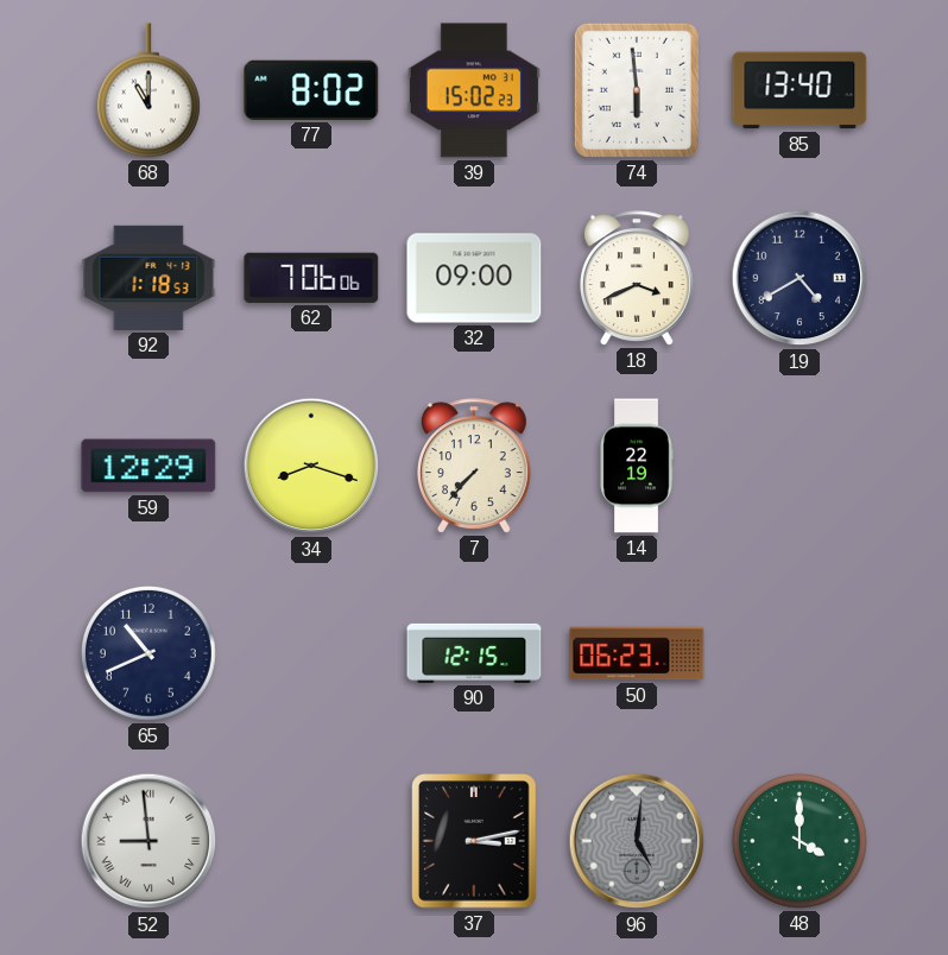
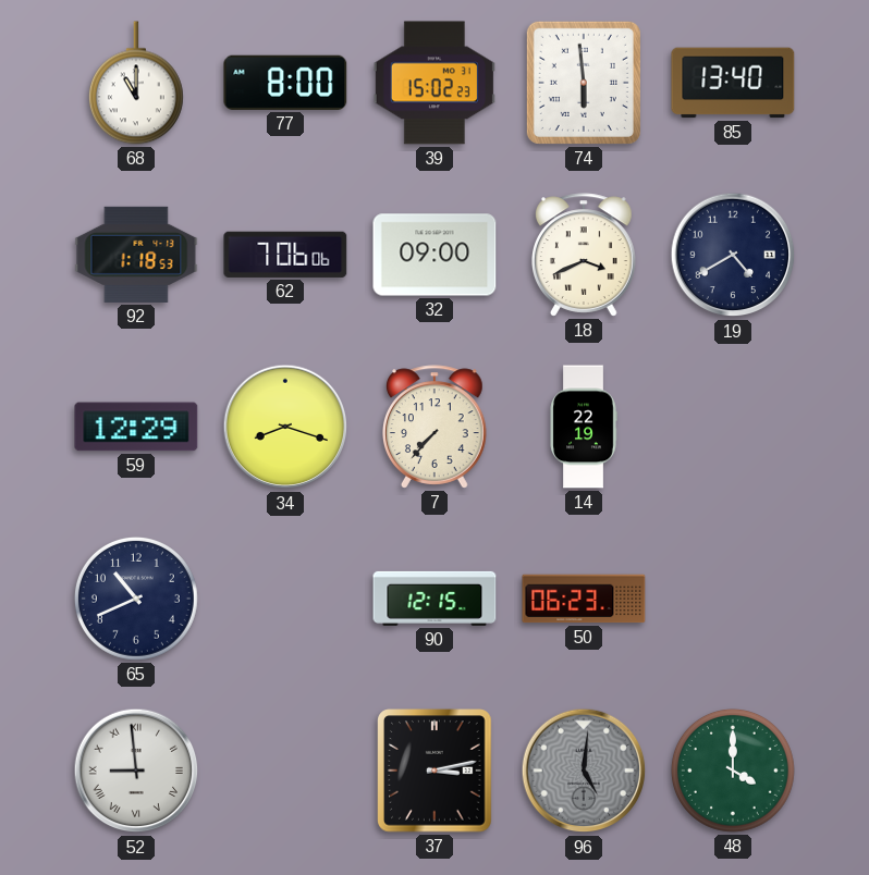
77: 8:02 -> 8:00
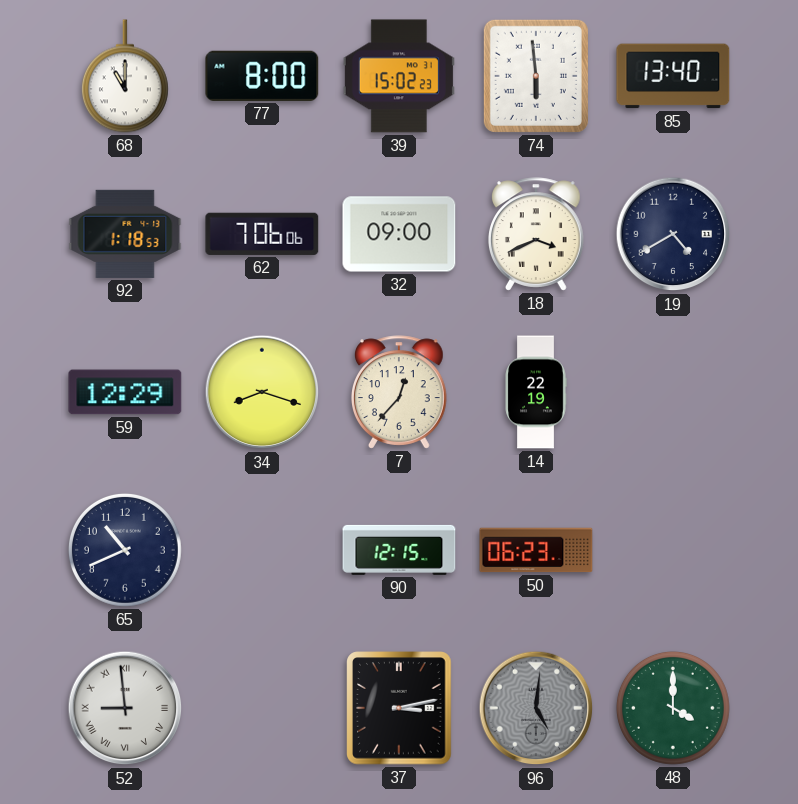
7: 7:37 -> 12:37
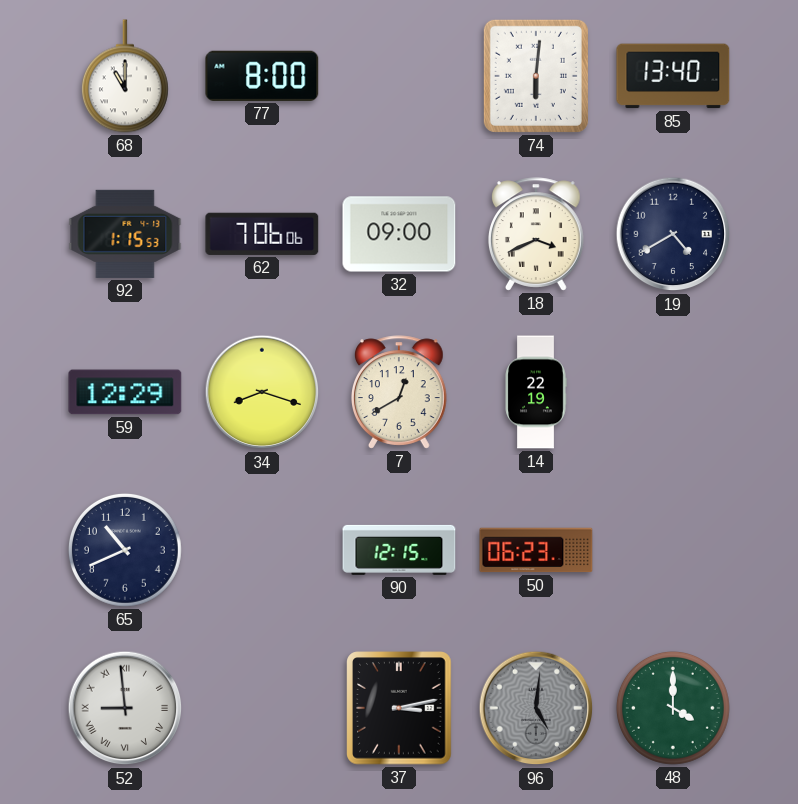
39: 15:02 -> none
74: 5:59 -> 6:01
92: 1:18 -> 1:15
7: 12:37 -> 12:40
